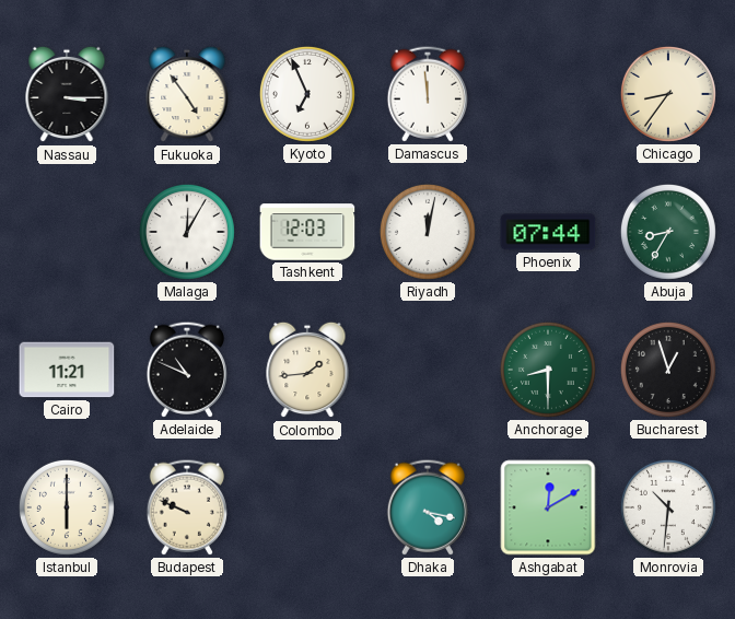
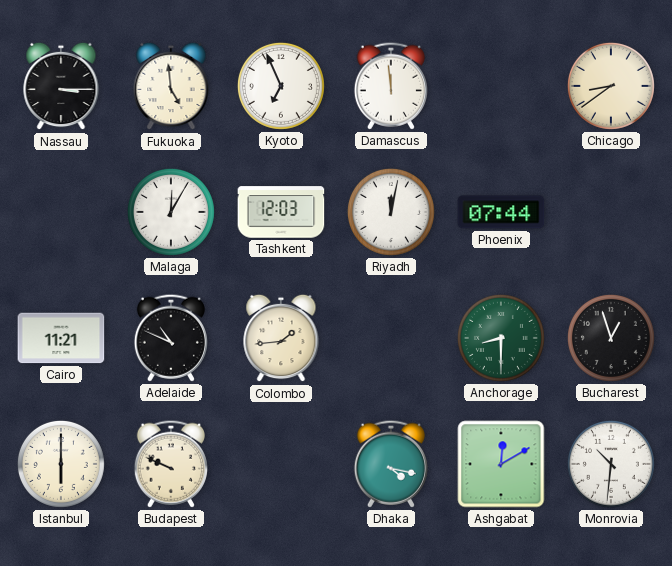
Fukuoka: 4:54 -> 4:59
Chicago: 8:36 -> 8:39
Abuja: 8:35 -> none
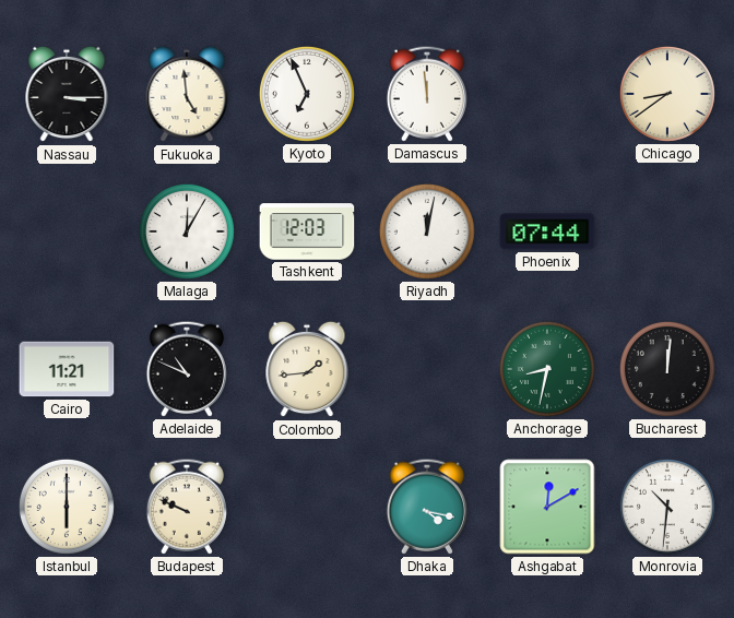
Anchorage: 8:30 -> 8:32
Bucharest: 12:57 -> 12:01
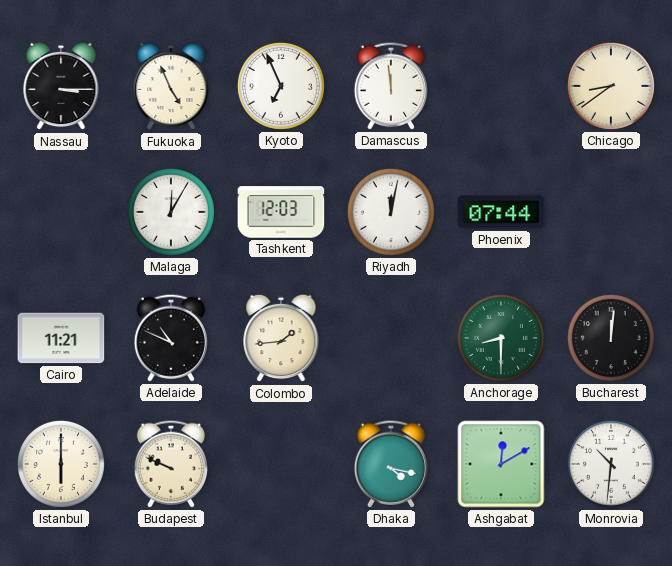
Fukuoka: 4:59 -> 4:56
Anchorage: 8:32 -> 8:30
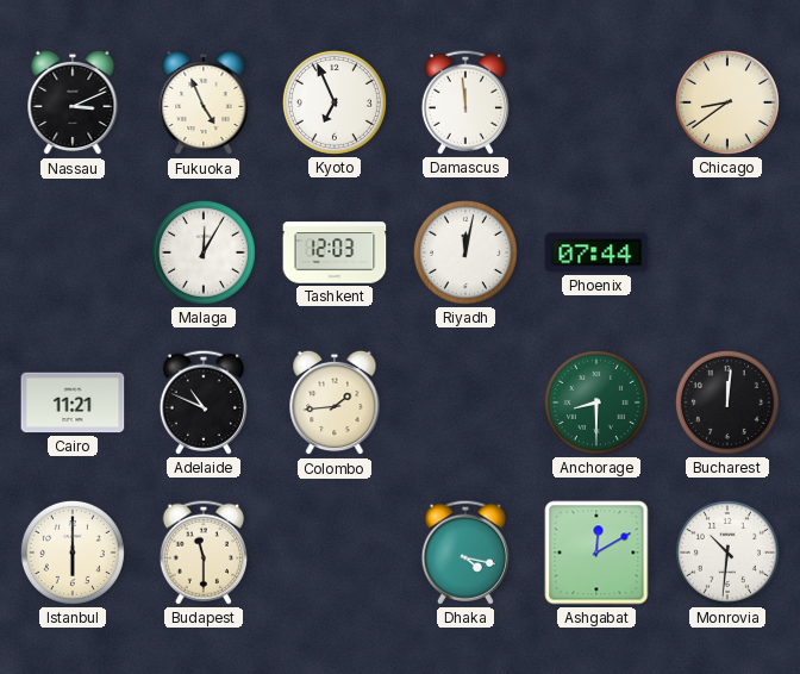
Nassau: 3:15 -> 3:11
Budapest: 9:49 -> 11:30
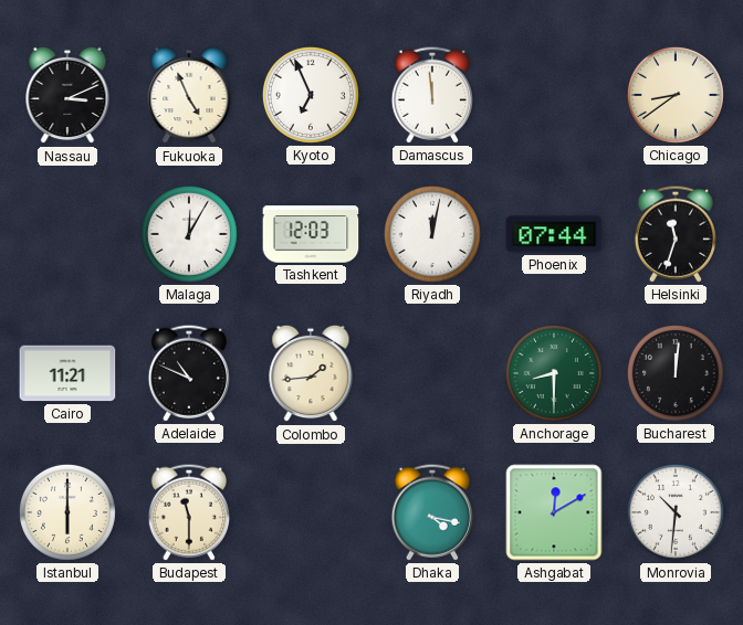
Helsinki: none -> 11:33
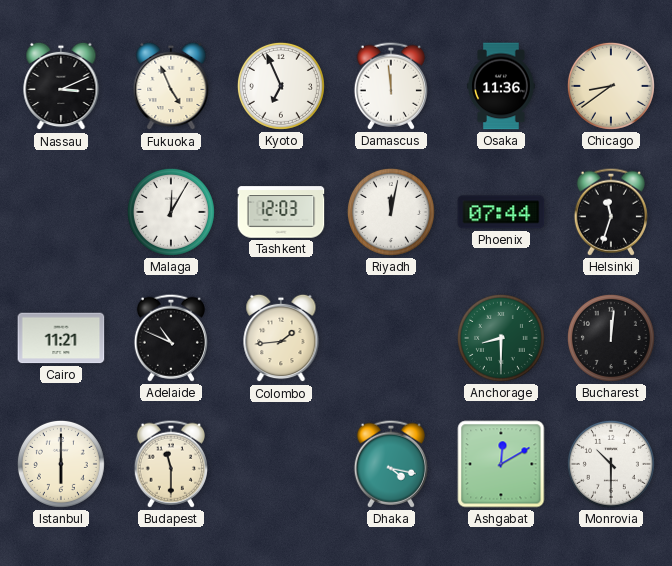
Osaka: none -> 11:36
Monrovia: 10:31 -> 10:30
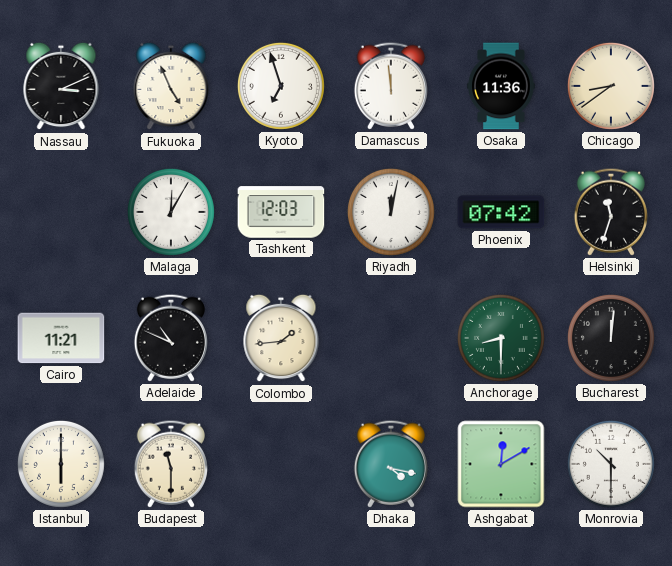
Kyoto: 6:56 -> 6:57
Phoenix: 07:44 -> 07:42
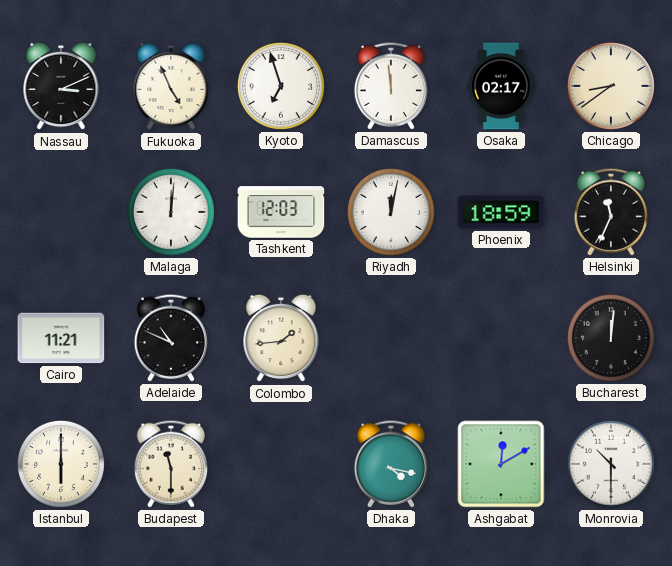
Osaka: 11:36 -> 02:17
Malaga: 12:05 -> 12:01
Phoenix: 07:42 -> 18:59
Helsinki: 11:33 -> 11:34
Anchorage: 8:30 -> none
